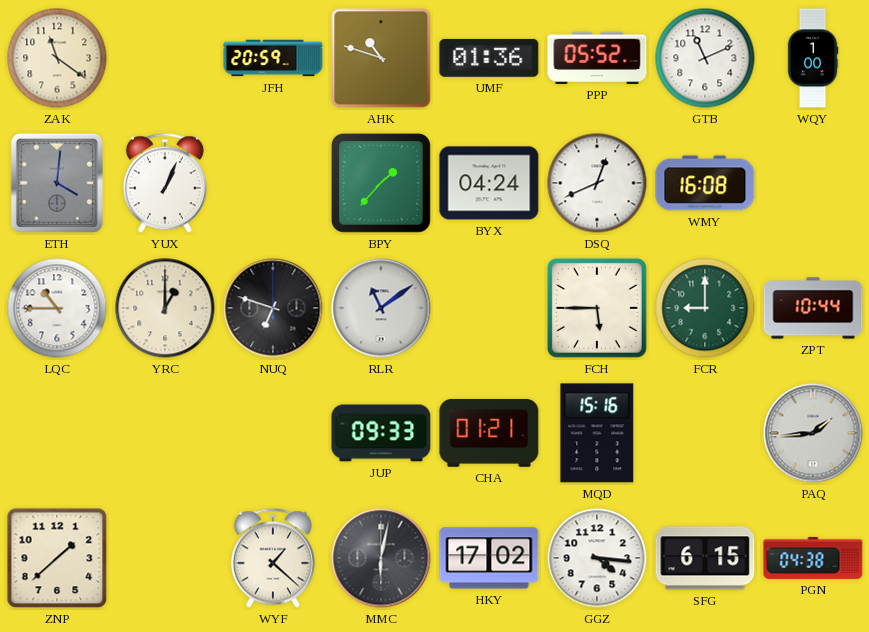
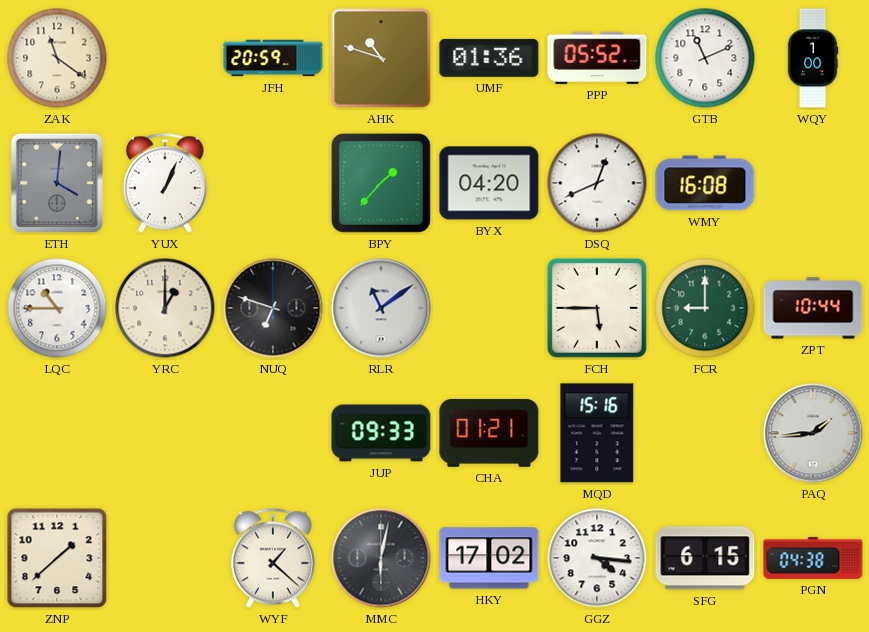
BYX: 04:24 -> 04:20
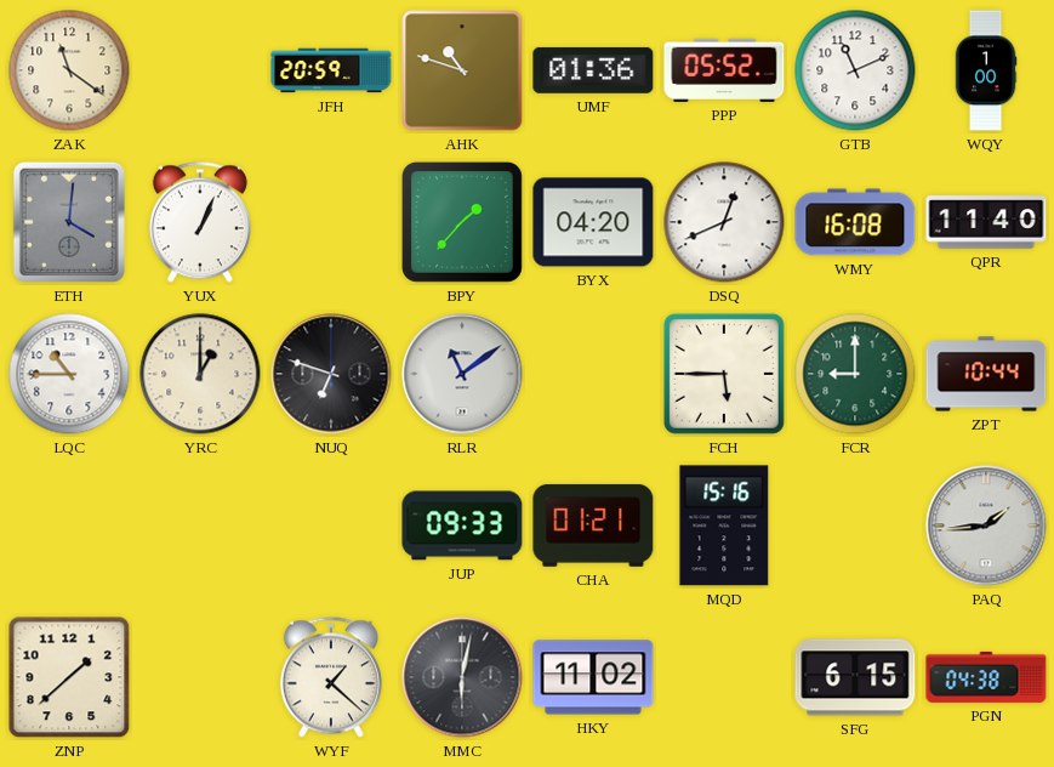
QPR: none -> 11:40
HKY: 17:02 -> 11:02
GGZ: 4:16 -> none
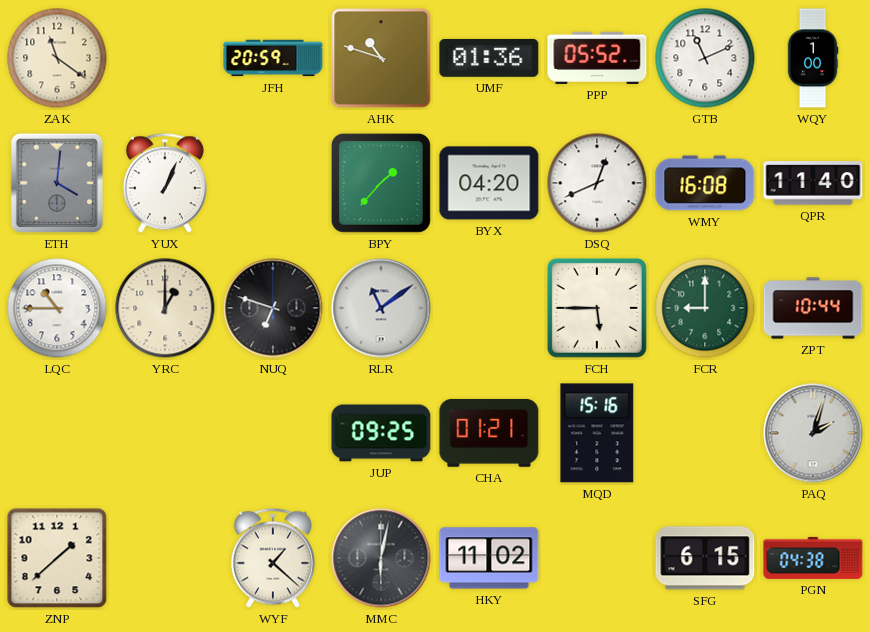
JUP: 09:33 -> 09:25
PAQ: 1:44 -> 2:03
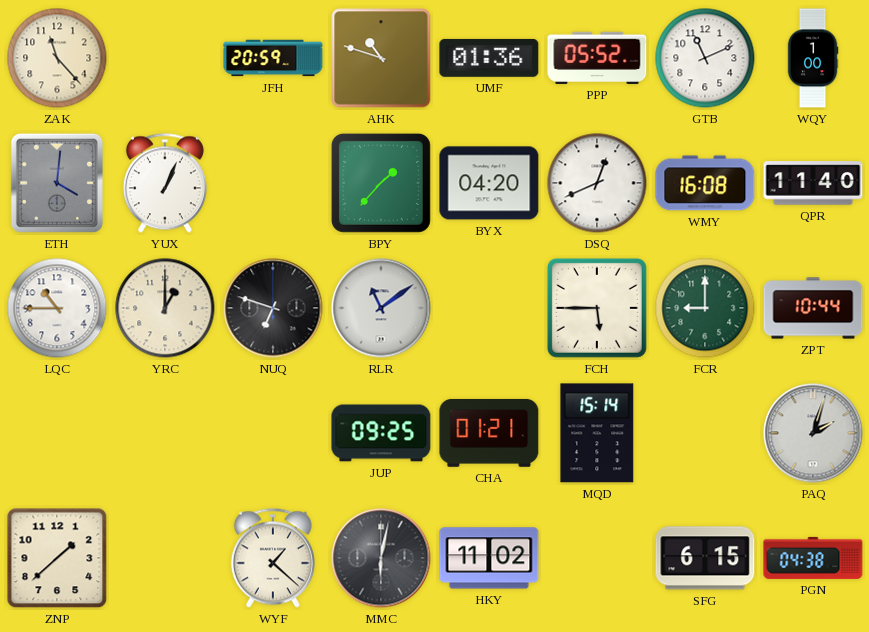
ZAK: 11:21 -> 11:23
MQD: 15:16 -> 15:14
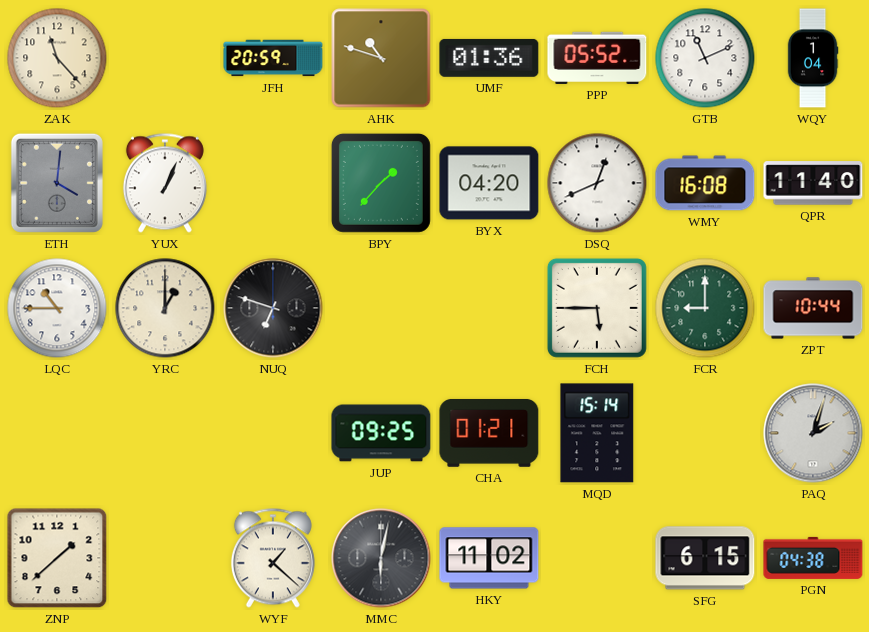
WQY: 1:00 -> 1:04
RLR: 11:09 -> none
